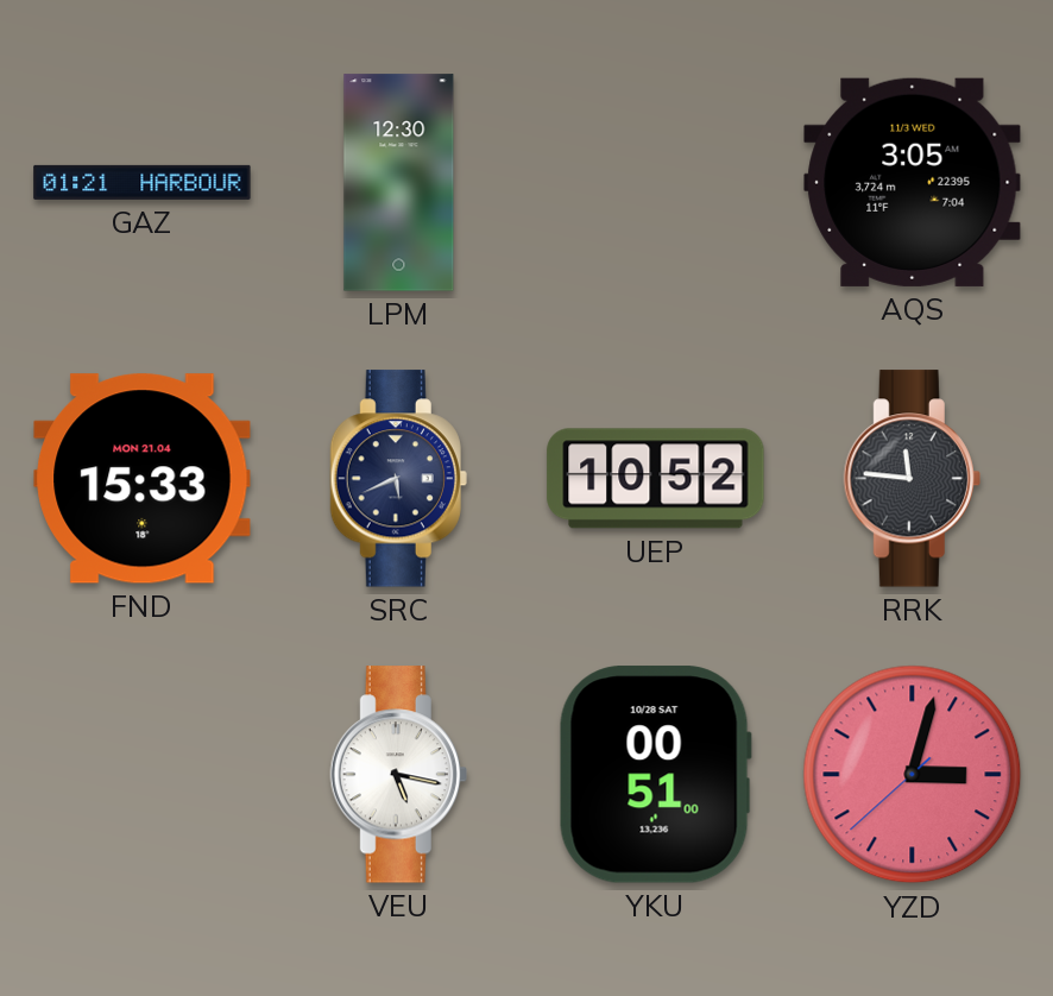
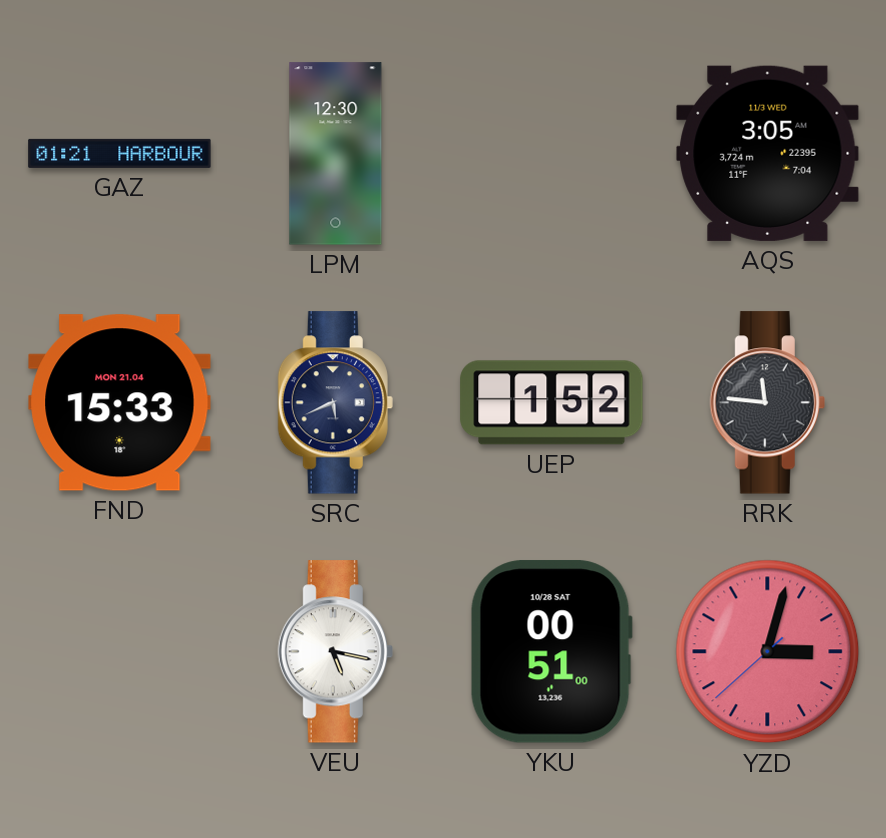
UEP: 10:52 -> 1:52
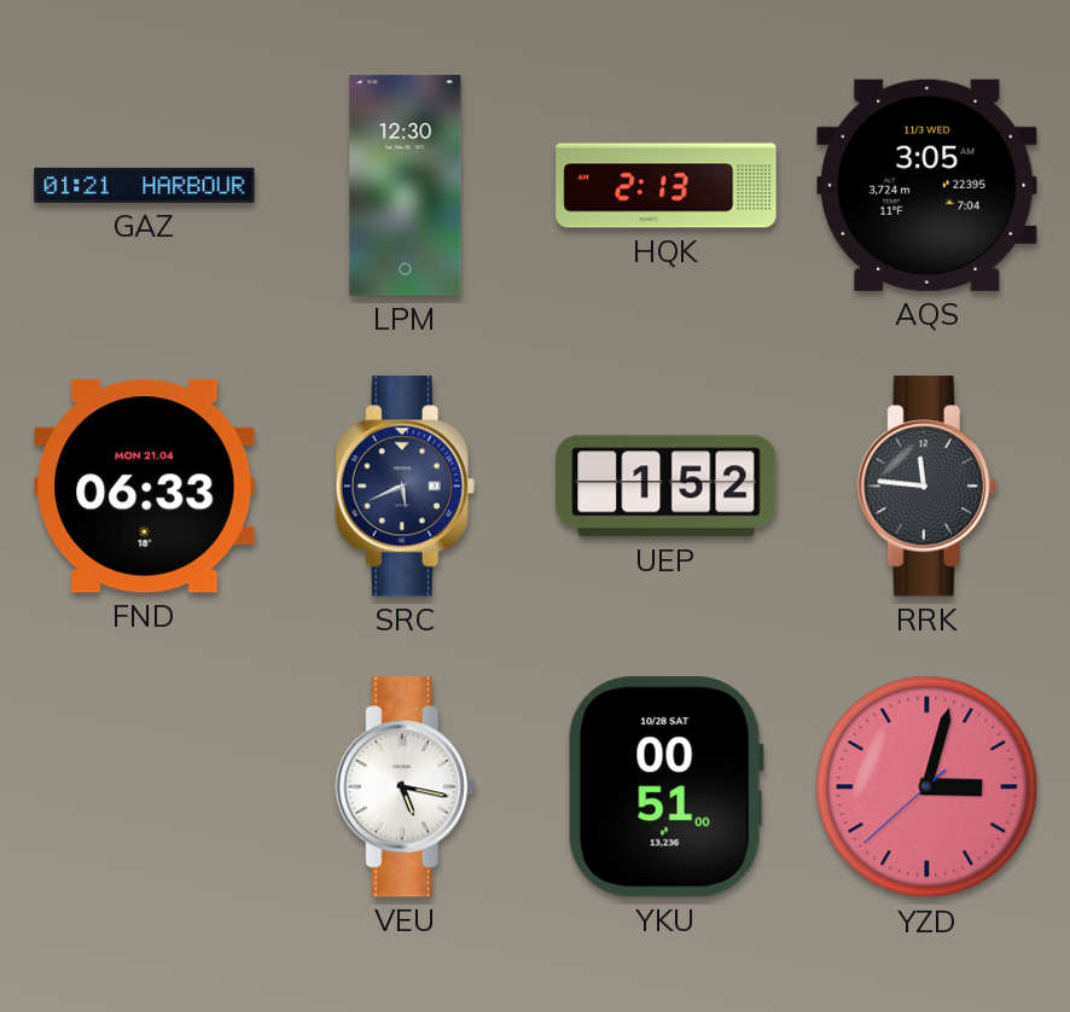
HQK: none -> 2:13
FND: 15:33 -> 06:33
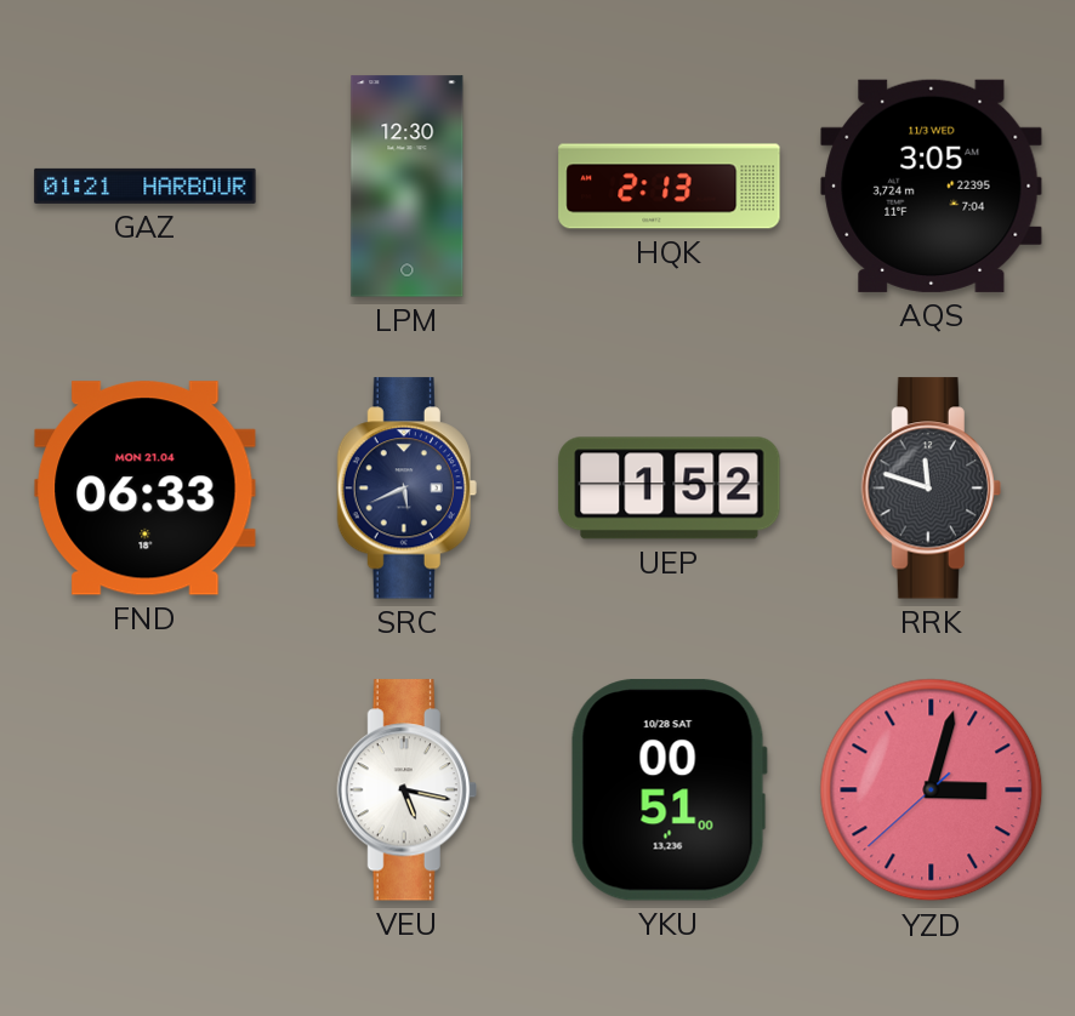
RRK: 11:46 -> 11:48
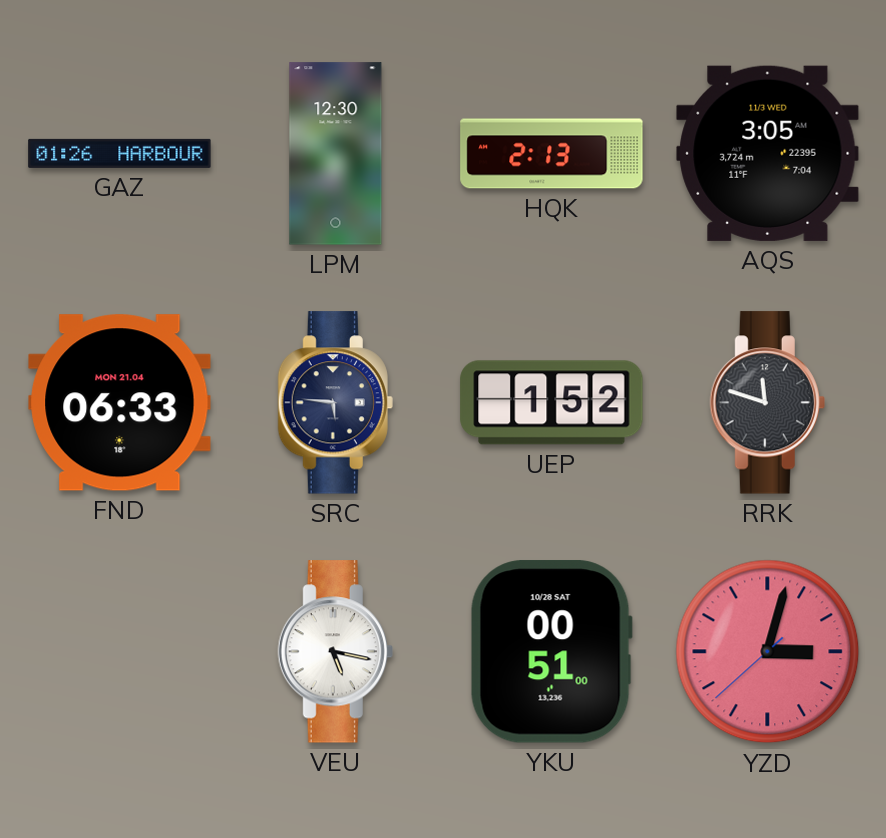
GAZ: 01:21 -> 01:26
SRC: 5:41 -> 5:46
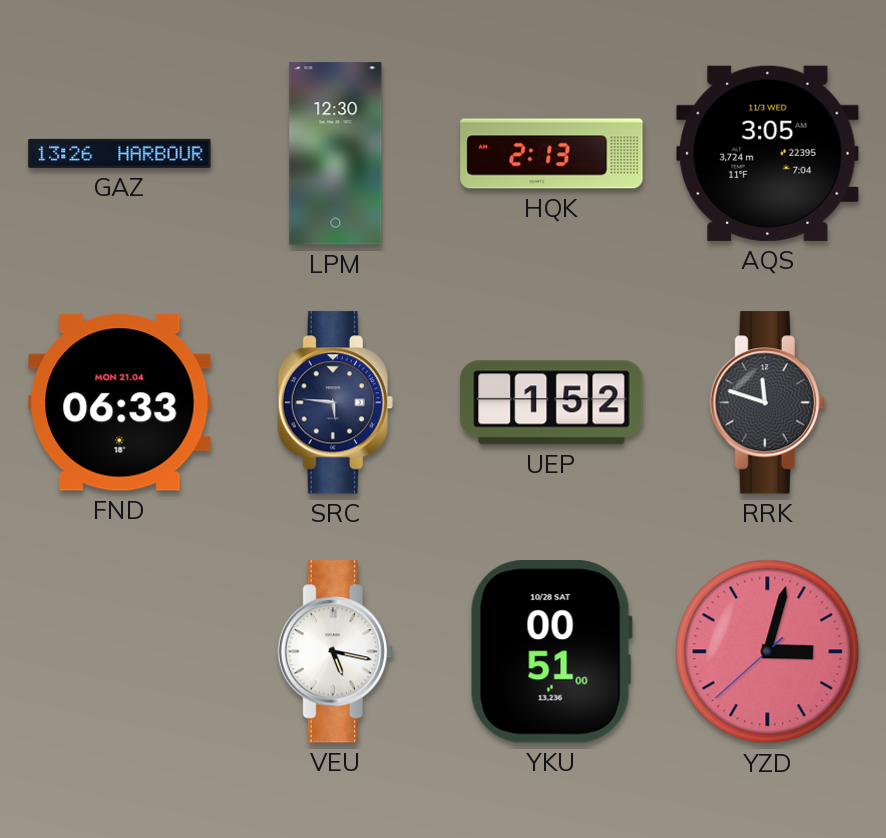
GAZ: 01:26 -> 13:26
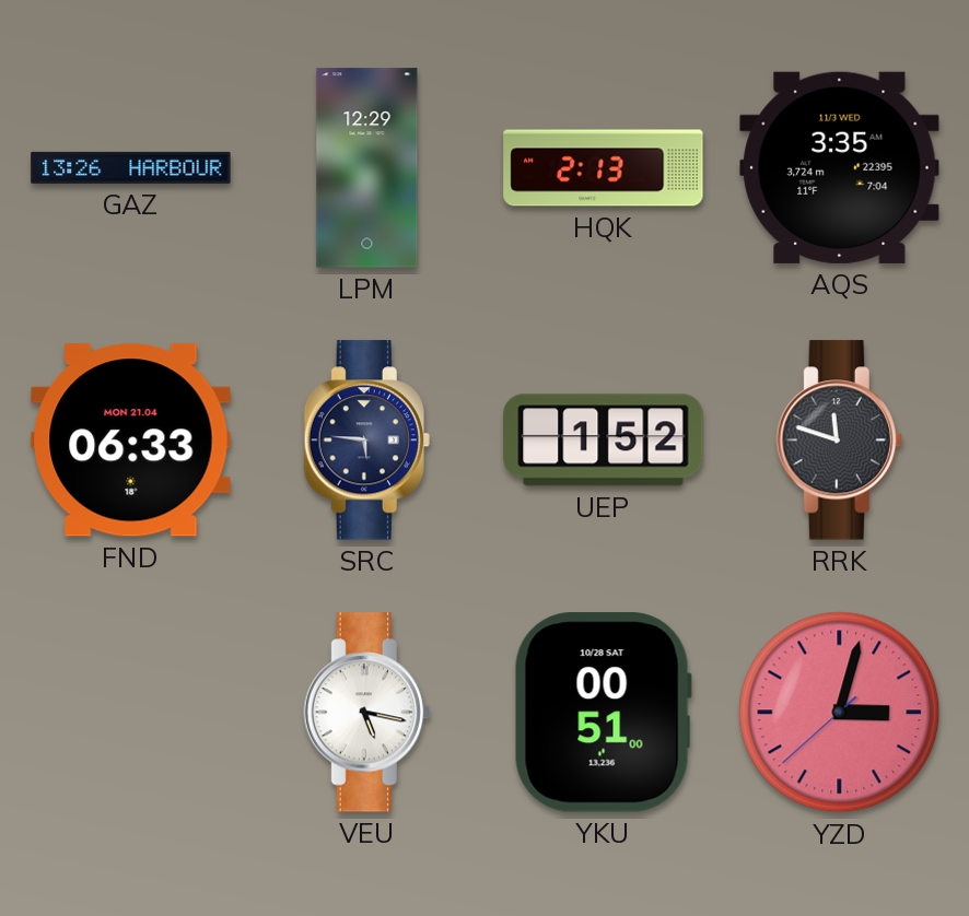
LPM: 12:30 -> 12:29
AQS: 3:05 -> 3:35
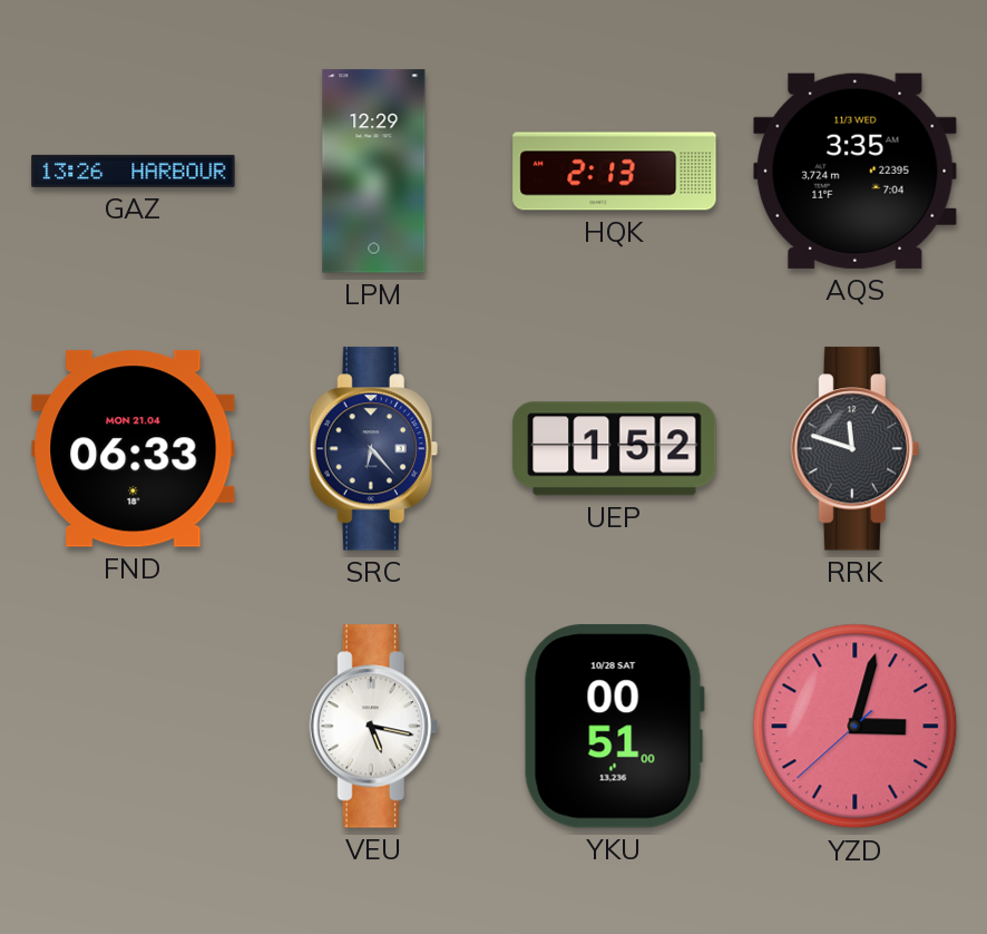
SRC: 5:46 -> 6:23
